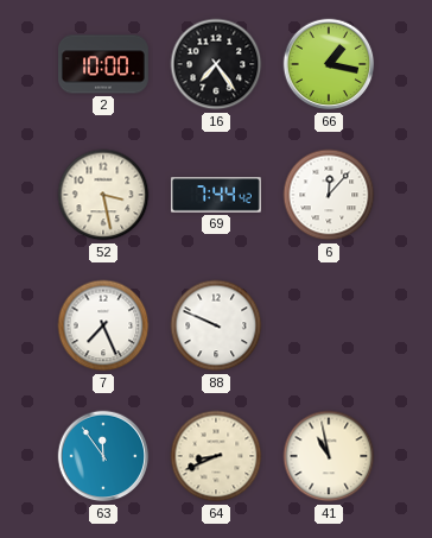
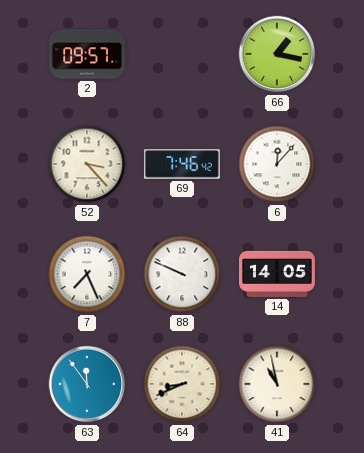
2: 10:00 -> 09:57
16: 7:24 -> none
52: 3:28 -> 3:23
69: 7:44 -> 7:46
14: none -> 14:05
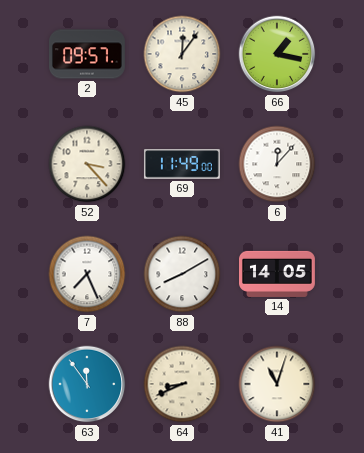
45: none -> 12:06
69: 7:46 -> 11:49
88: 9:49 -> 8:10
41: 10:58 -> 11:03
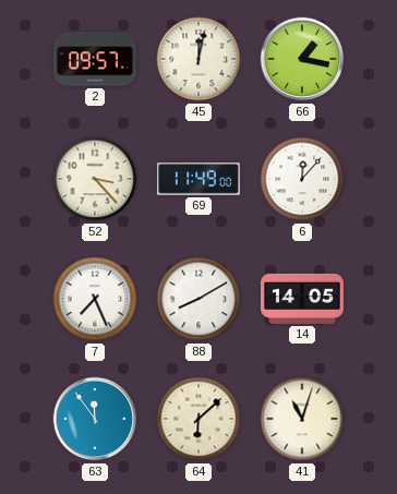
45: 12:06 -> 12:02
64: 8:41 -> 6:08
